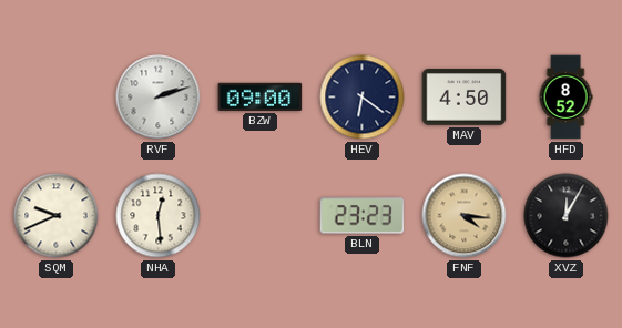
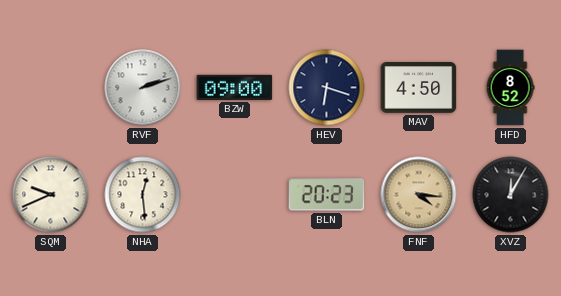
HEV: 6:21 -> 6:18
BLN: 23:23 -> 20:23
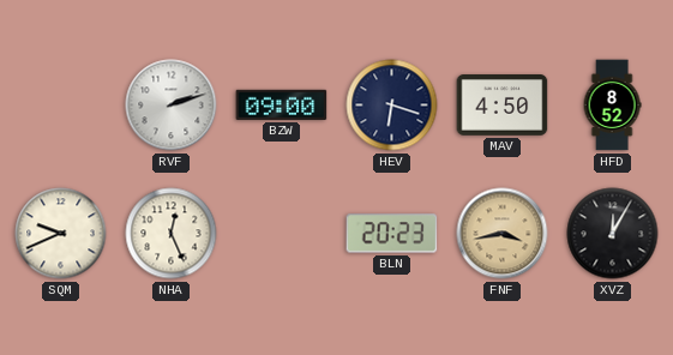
NHA: 12:29 -> 12:26
FNF: 4:16 -> 3:43
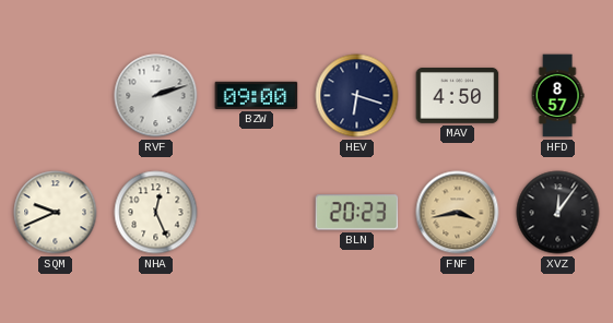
HFD: 8:52 -> 8:57
XVZ: 12:05 -> 12:06
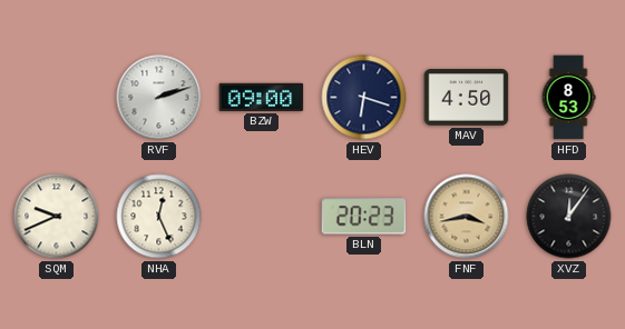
HFD: 8:57 -> 8:53
